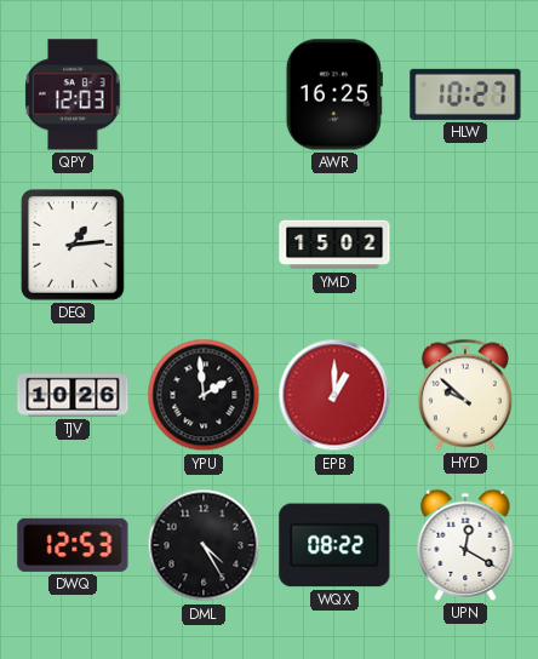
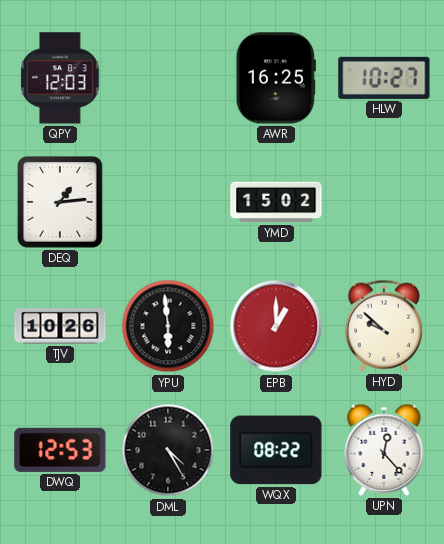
YPU: 1:59 -> 5:59
UPN: 12:20 -> 12:23
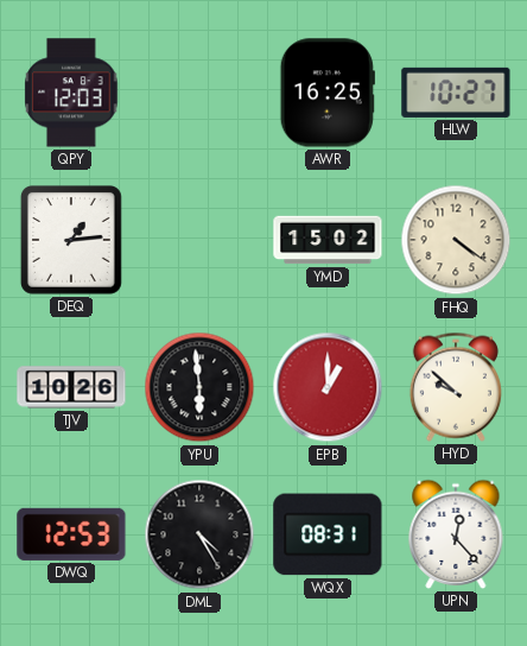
FHQ: none -> 4:21
WQX: 08:22 -> 08:31
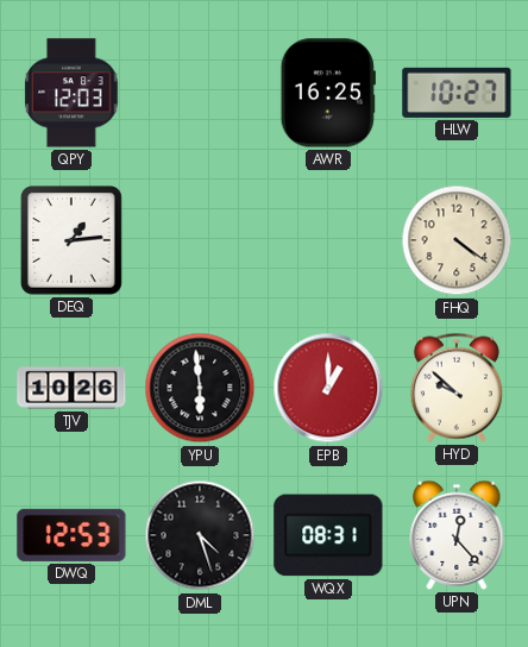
YMD: 15:02 -> none
DML: 4:25 -> 4:27
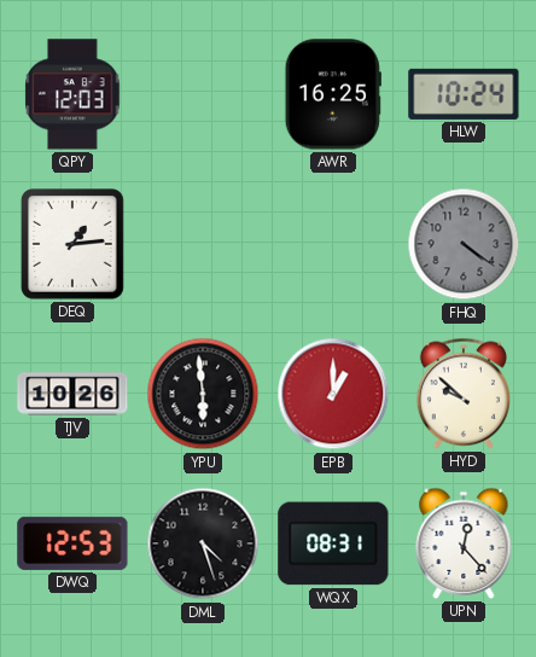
HLW: 10:27 -> 10:24
FHQ dial: cream -> grey
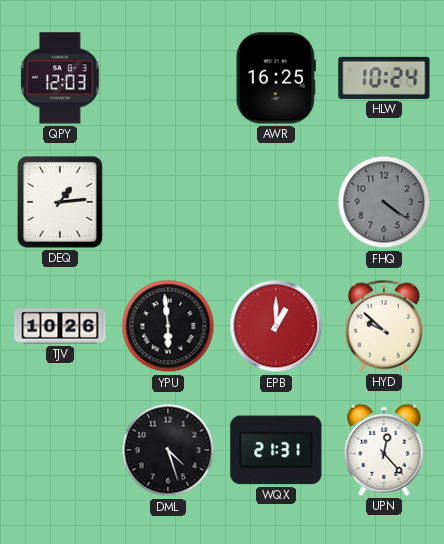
DWQ: 12:53 -> none
WQX: 08:31 -> 21:31
